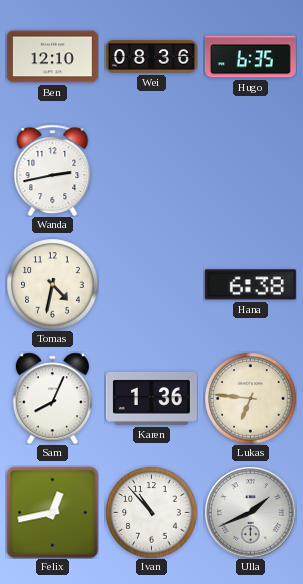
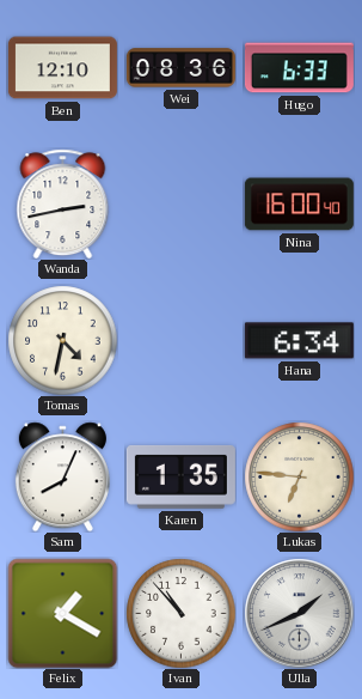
Hugo: 6:35 -> 6:33
Nina: none -> 16:00
Hana: 6:38 -> 6:34
Karen: 1:36 -> 1:35
Felix: 12:43 -> 1:20
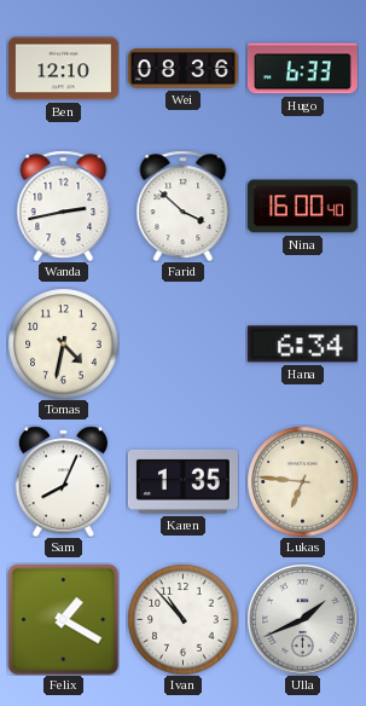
Farid: none -> 3:52
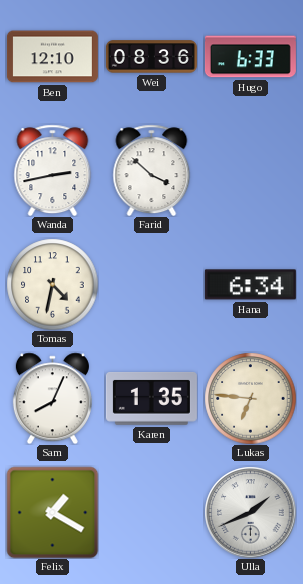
Nina: 16:00 -> none
Ivan: 10:53 -> none
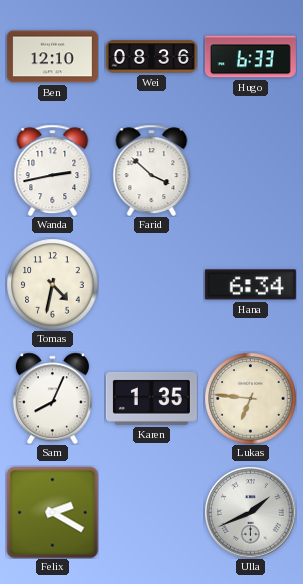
Felix: 1:20 -> 2:20
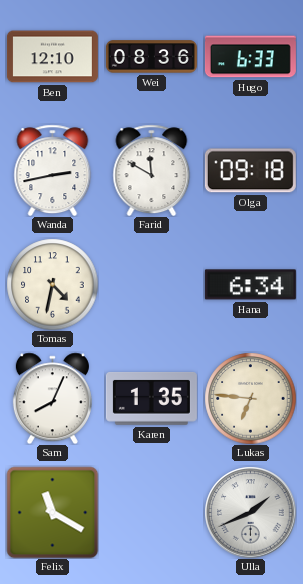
Farid: 3:52 -> 11:50
Olga: none -> 09:18
Felix: 2:20 -> 11:20
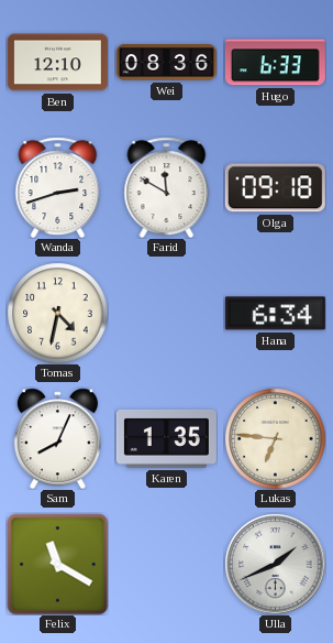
Wanda: 2:43 -> 2:42
